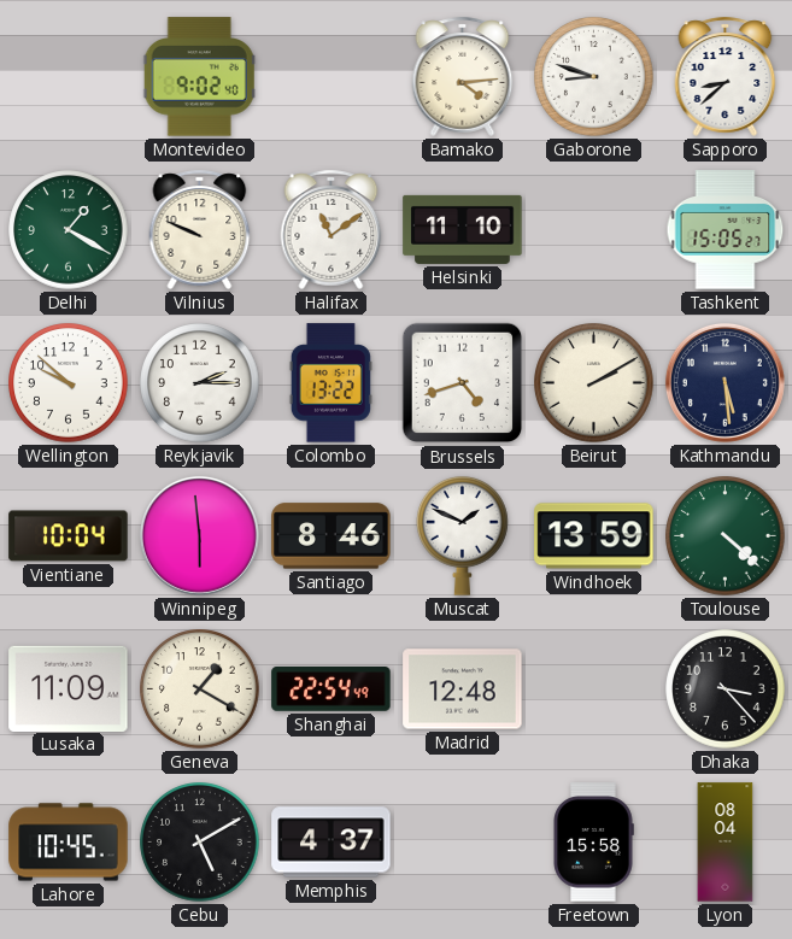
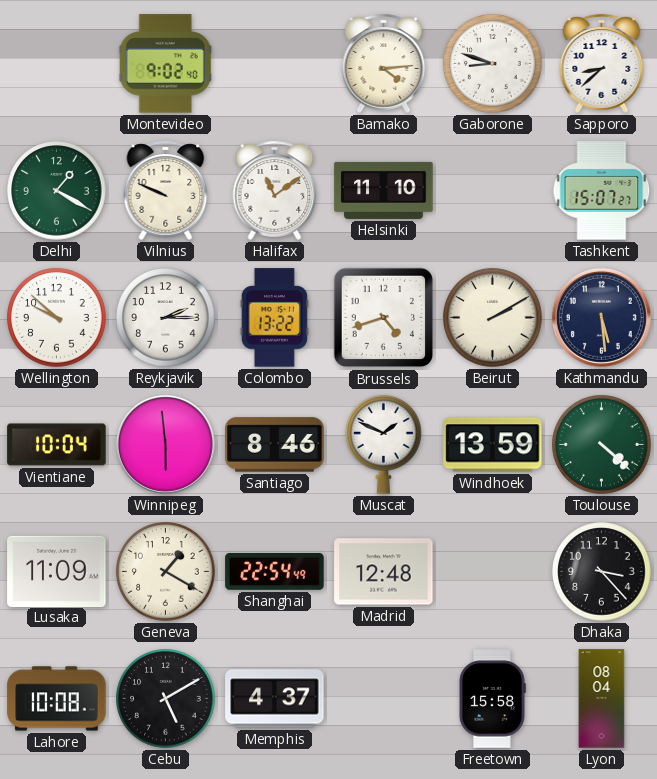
Tashkent: 15:05 -> 15:07
Lahore: 10:45 -> 10:08
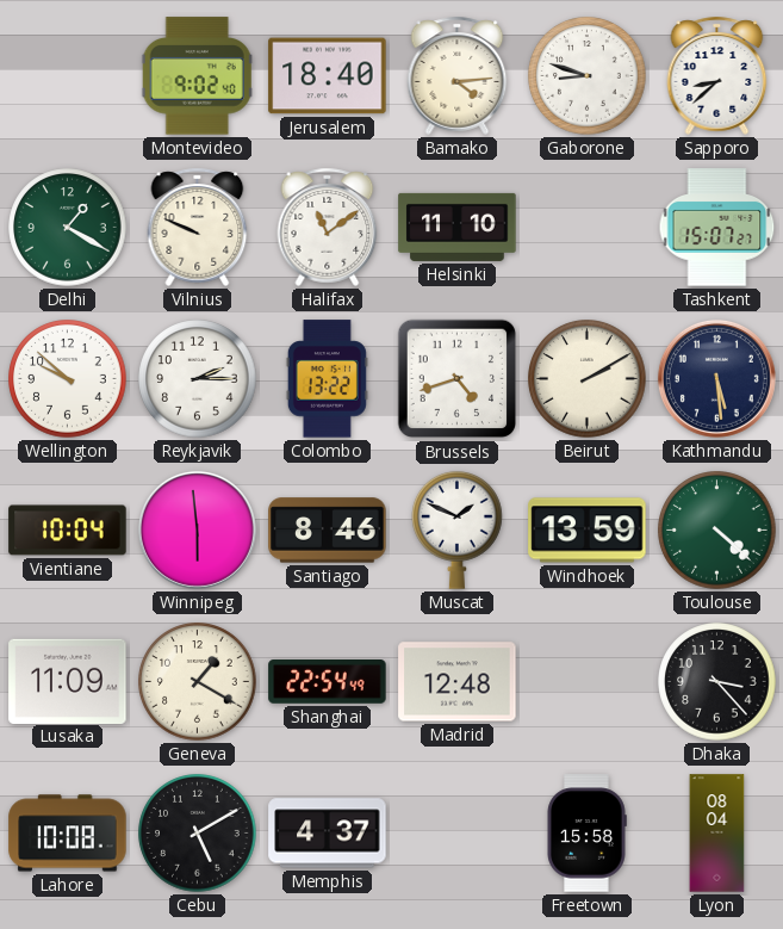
Jerusalem: none -> 18:40
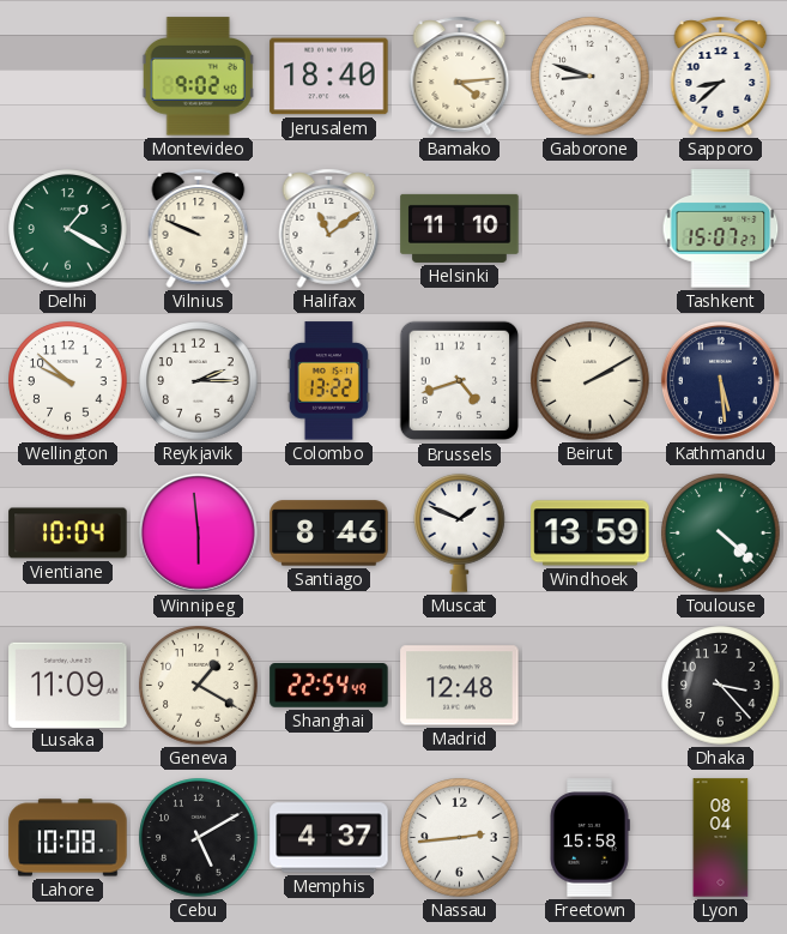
Nassau: none -> 2:44
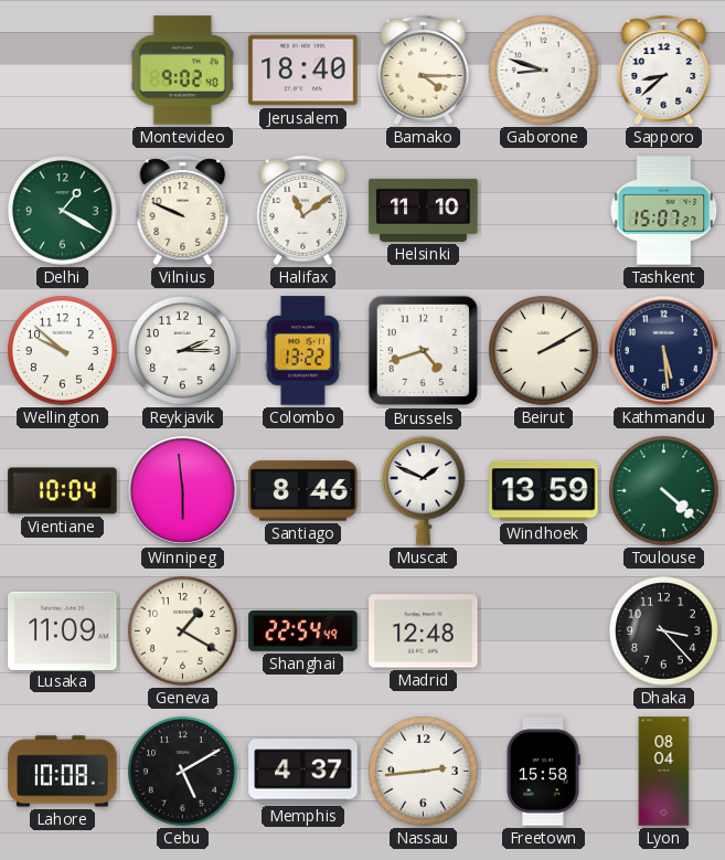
Bamako: 4:14 -> 4:15
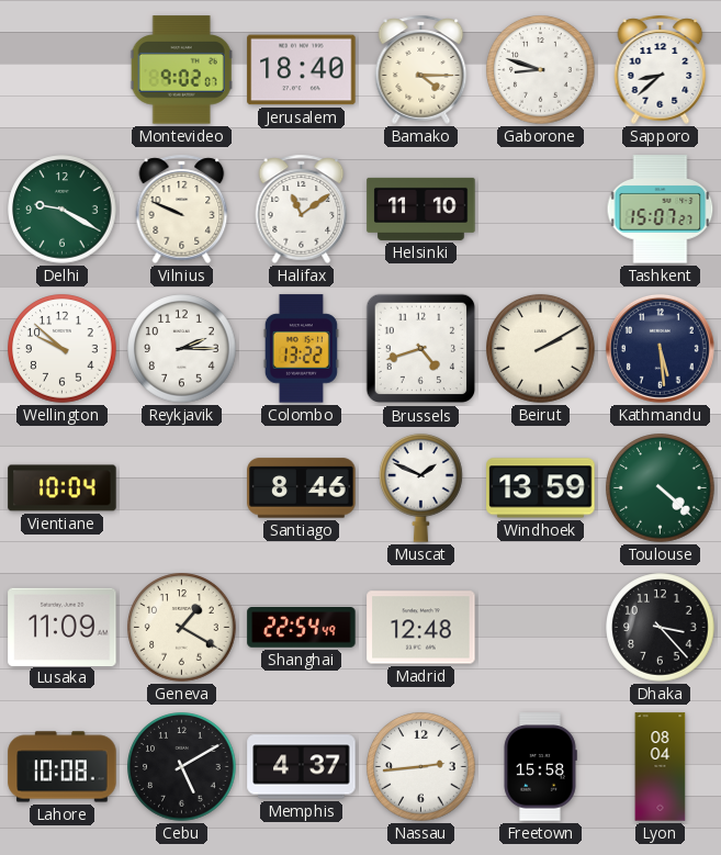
Montevideo: 9:02:40 -> 9:02:07
Delhi: 1:20 -> 9:20
Winnipeg: 5:59 -> none
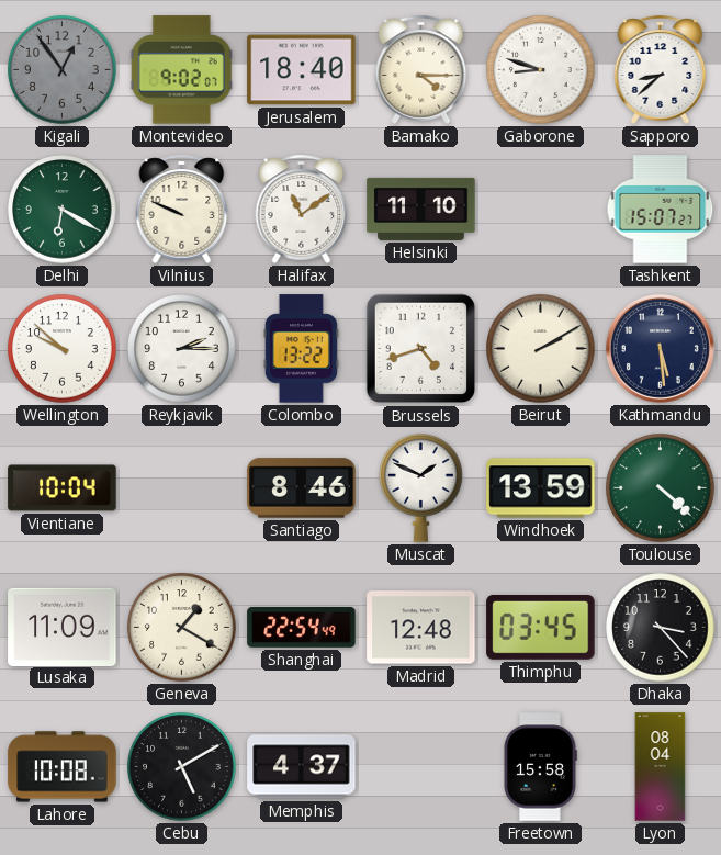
Kigali: none -> 12:54
Delhi: 9:20 -> 6:20
Thimphu: none -> 03:45
Nassau: 2:44 -> none
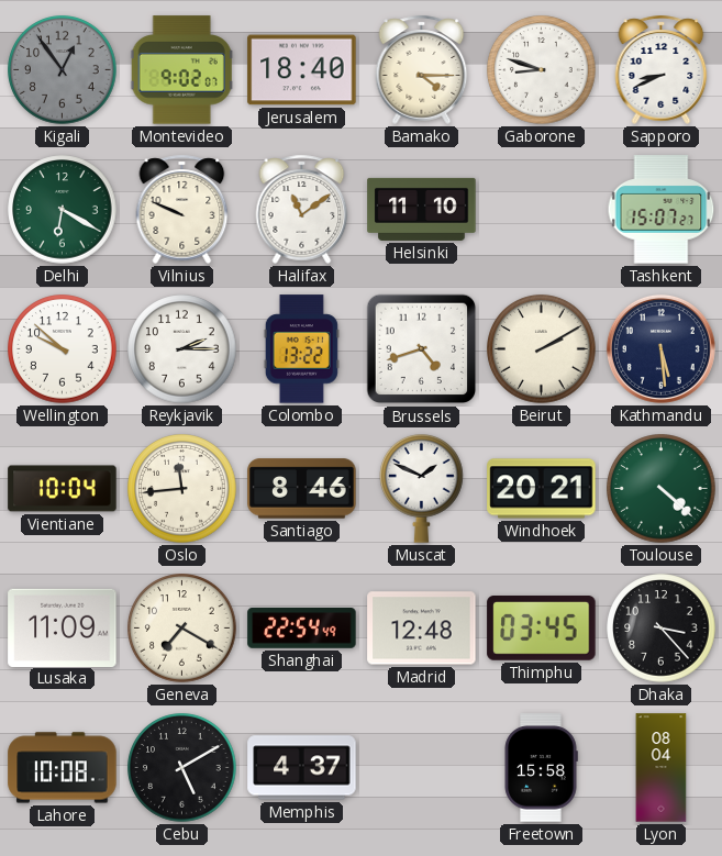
Sapporo: 8:38 -> 8:41
Oslo: none -> 11:44
Windhoek: 13:59 -> 20:21
Geneva: 1:20 -> 7:20
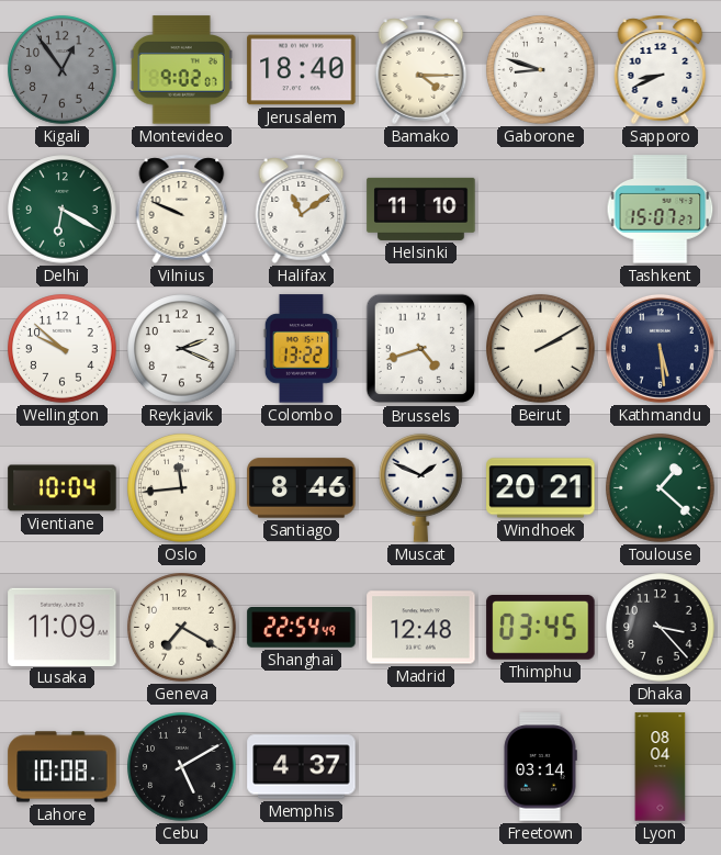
Reykjavik: 2:15 -> 2:19
Toulouse: 4:22 -> 1:22
Freetown: 15:58 -> 03:14
